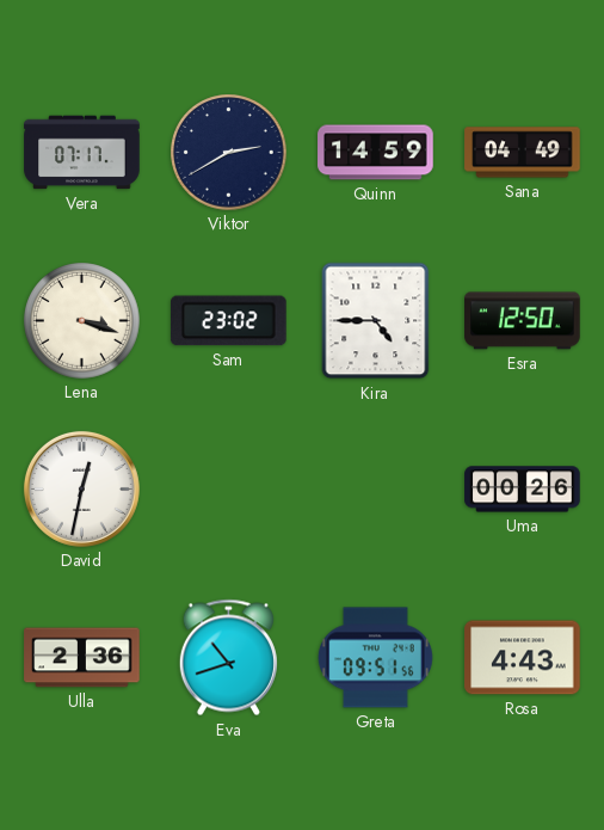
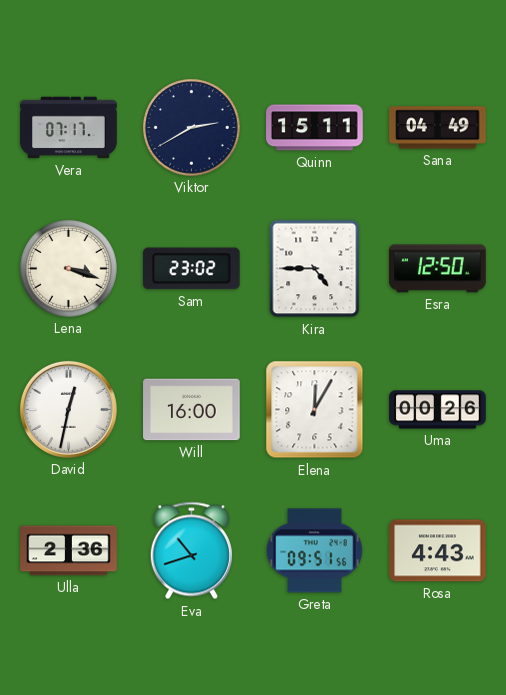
Quinn: 14:59 -> 15:11
Will: none -> 16:00
Elena: none -> 12:05
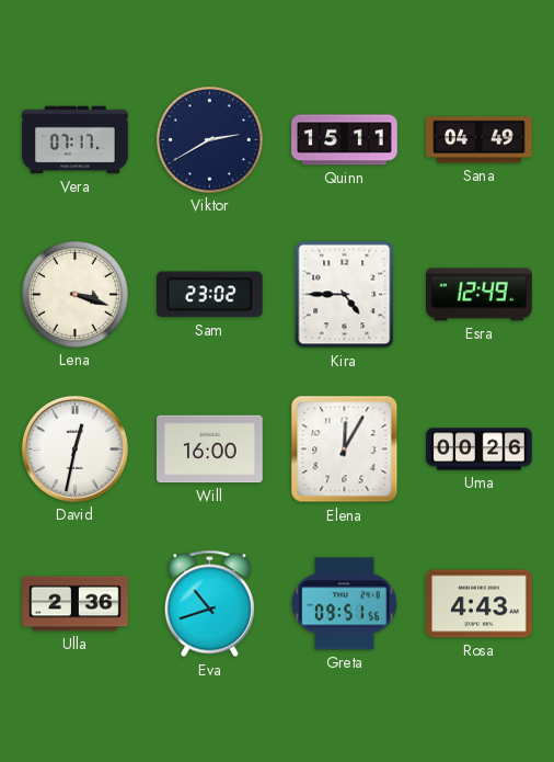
Esra: 12:50 -> 12:49
